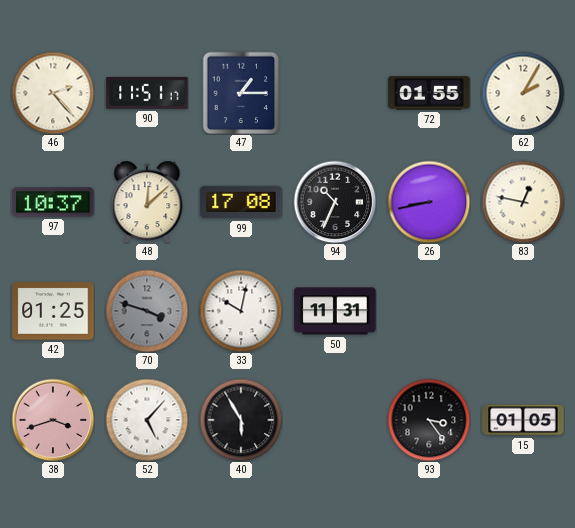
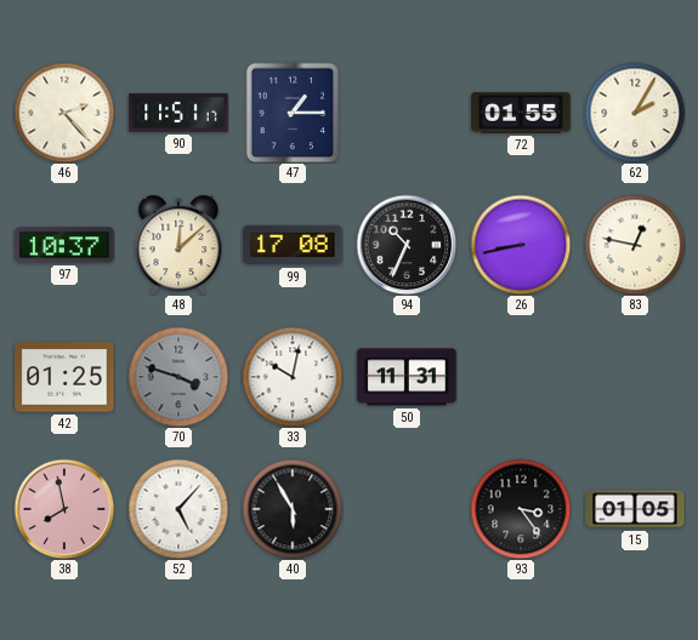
38: 3:42 -> 7:58
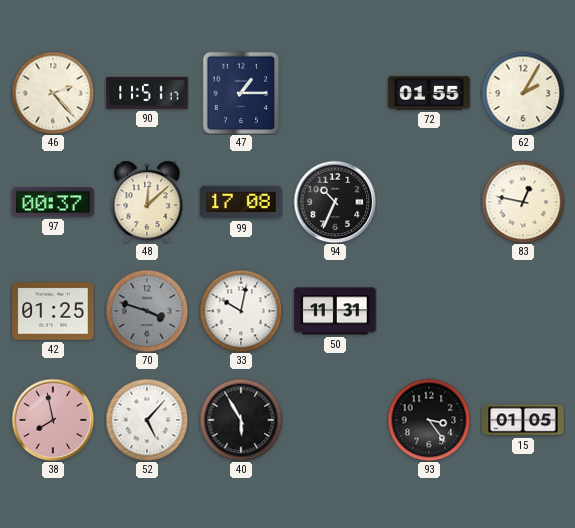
97: 10:37 -> 00:37
26: 8:43 -> none
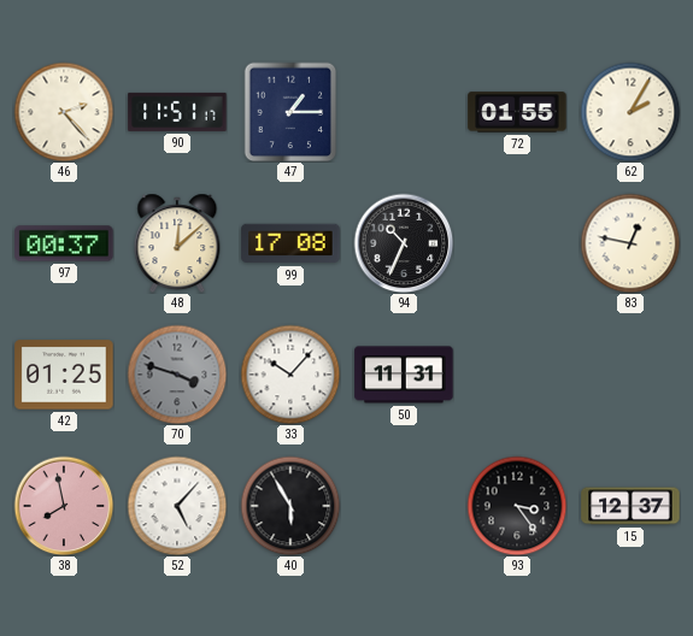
33: 10:02 -> 10:07
15: 01:05 -> 12:37
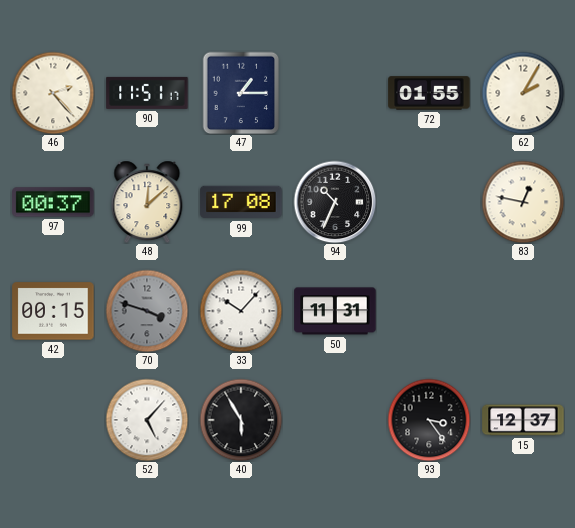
42: 01:25 -> 00:15
38: 7:58 -> none
